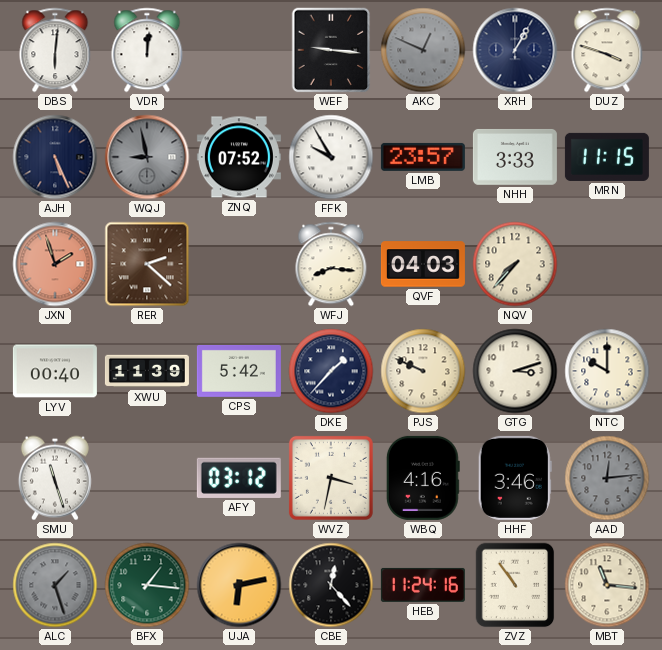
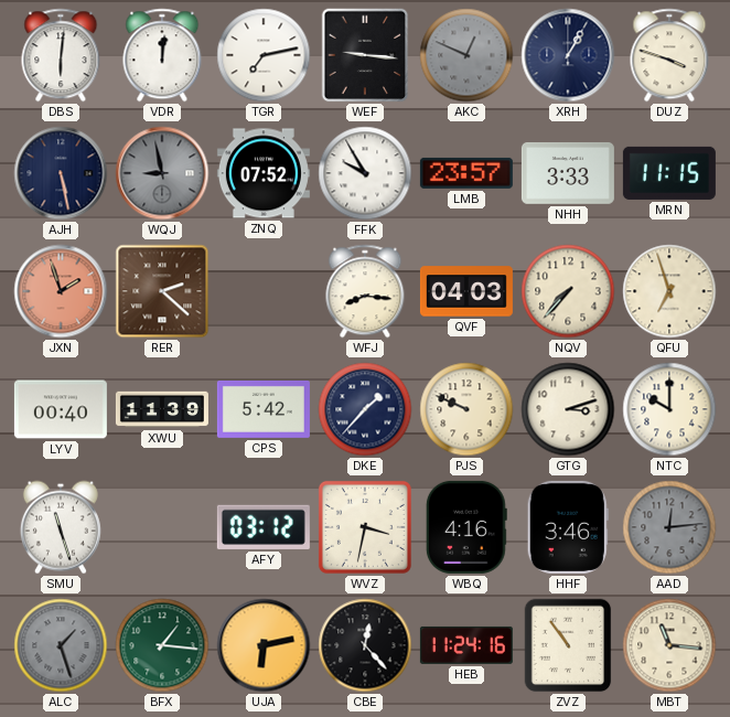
TGR: none -> 7:13
AJH: 5:26 -> 5:28
QFU: none -> 6:57
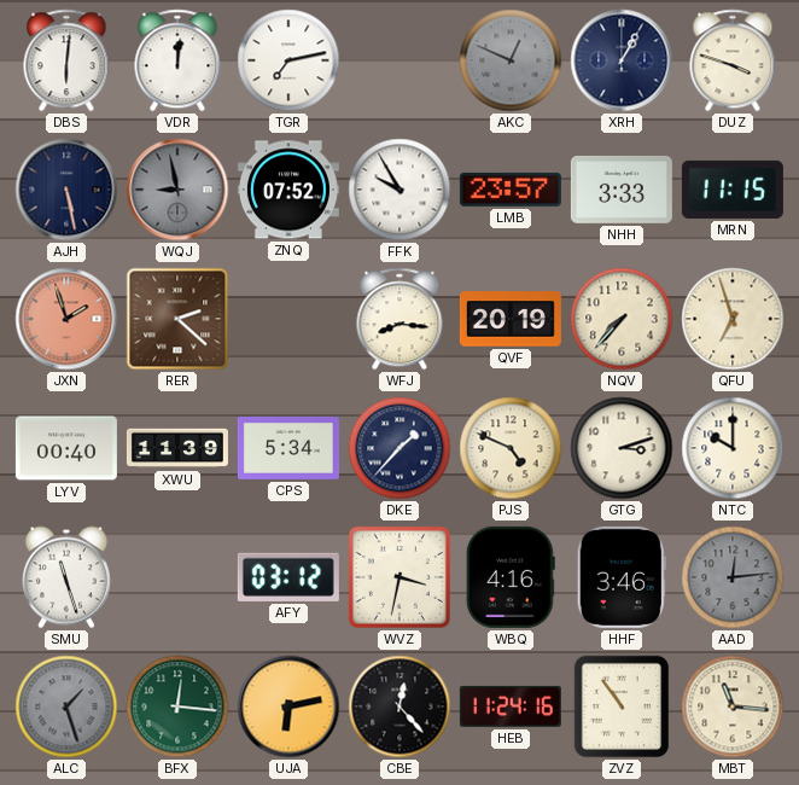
WEF: 9:16 -> none
QVF: 04:03 -> 20:19
CPS: 5:42 -> 5:34
PJS: 9:49 -> 4:49
BFX: 1:16 -> 12:16
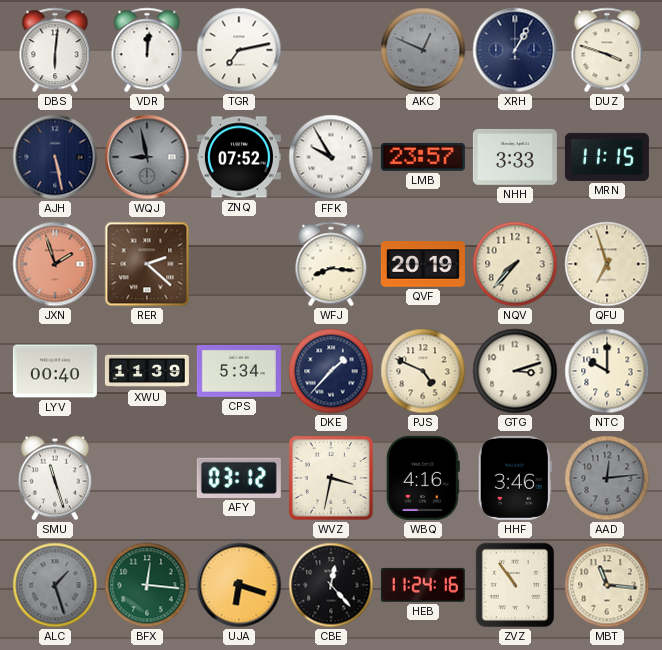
UJA: 6:13 -> 6:18
